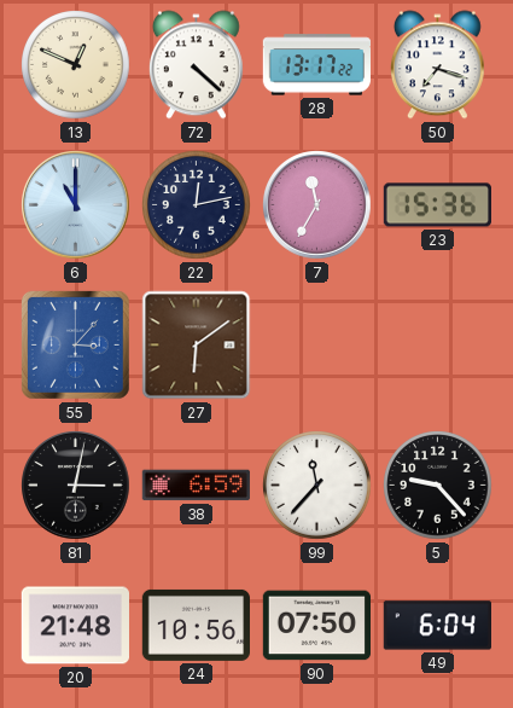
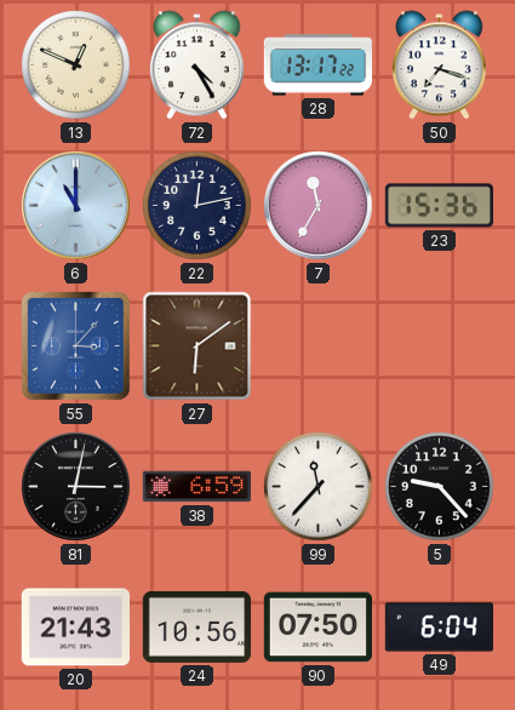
72: 4:22 -> 4:25
20: 21:48 -> 21:43
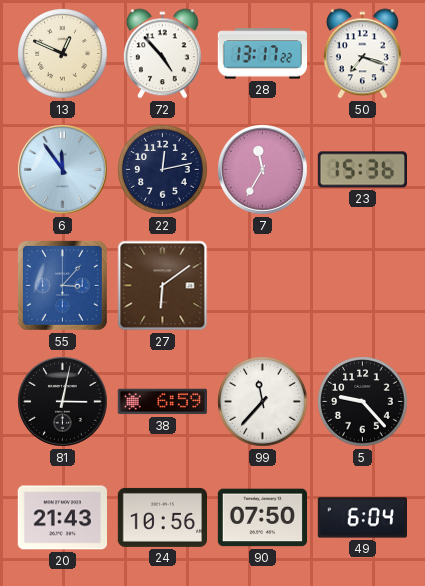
72: 4:25 -> 4:53
6: 11:00 -> 11:54
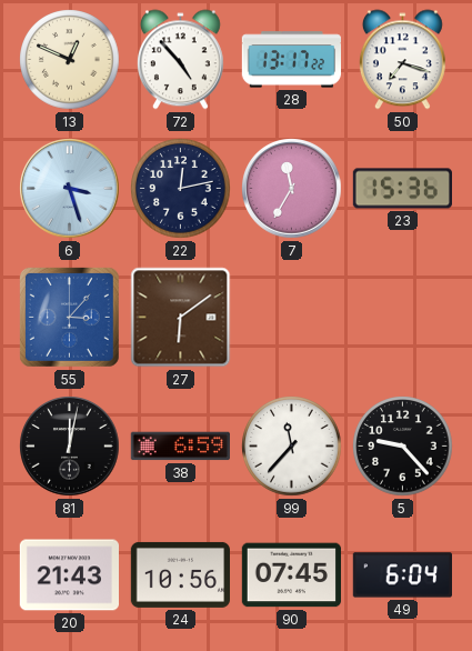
6: 11:54 -> 3:27
81: 3:02 -> 12:02
90: 07:50 -> 07:45
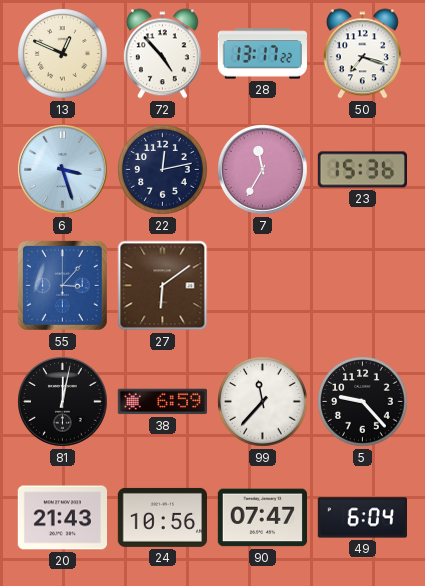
90: 07:45 -> 07:47
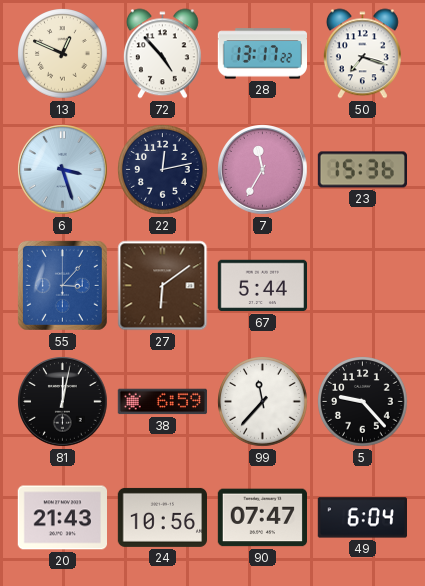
67: none -> 5:44
